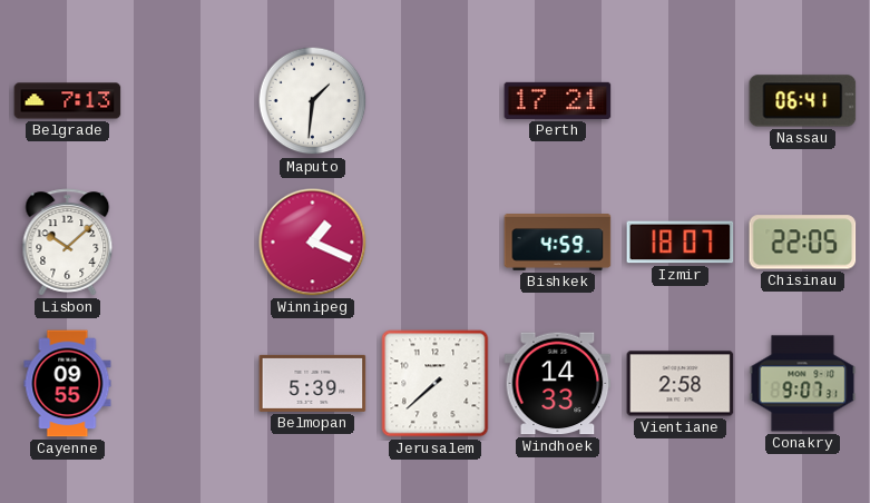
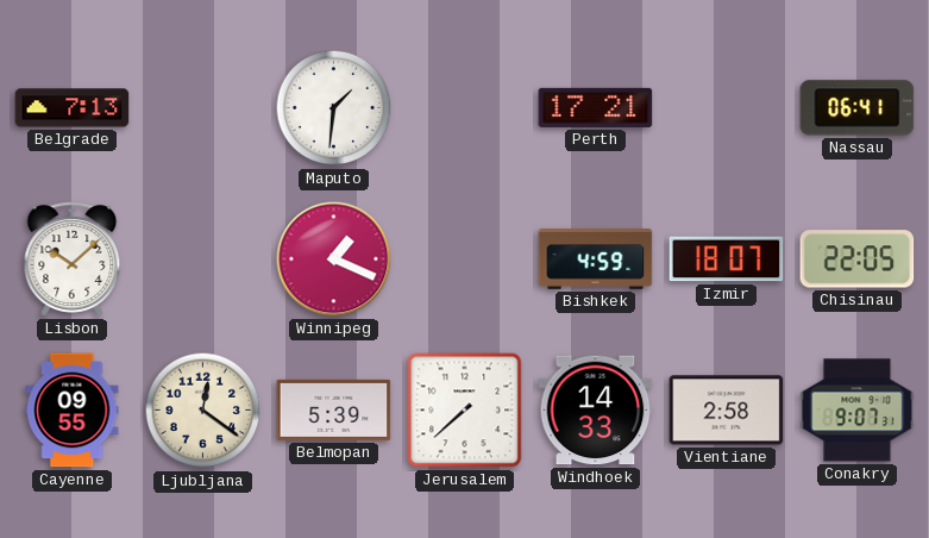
Ljubljana: none -> 12:21
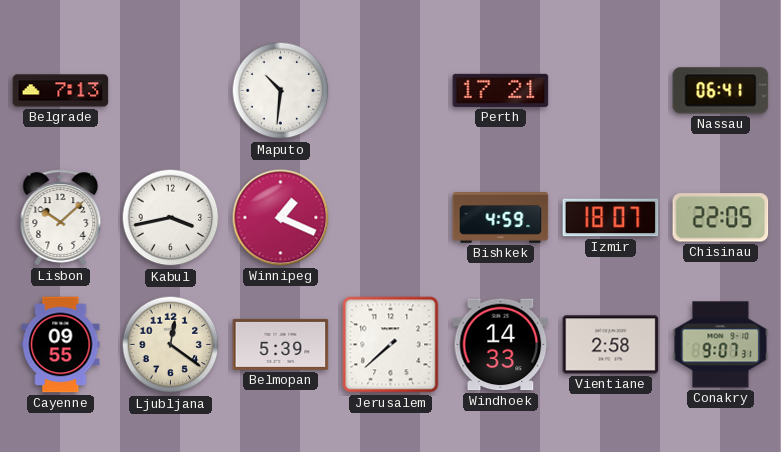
Maputo: 1:31 -> 10:31
Kabul: none -> 3:43
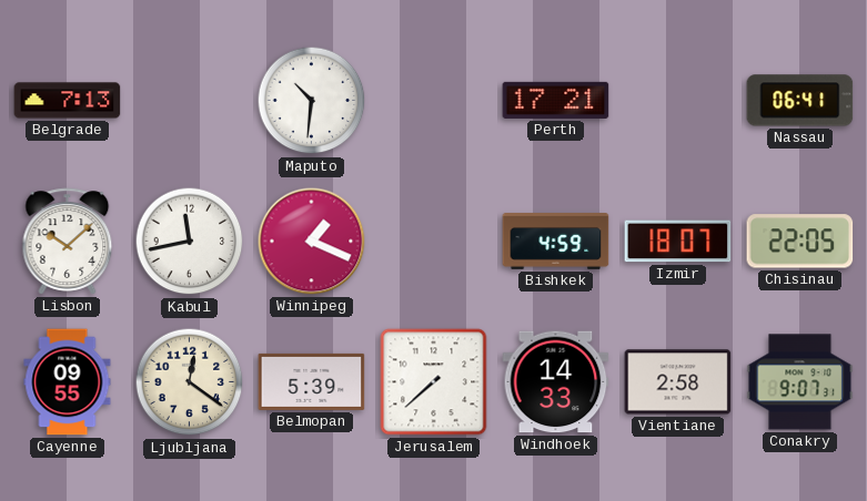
Kabul: 3:43 -> 11:43
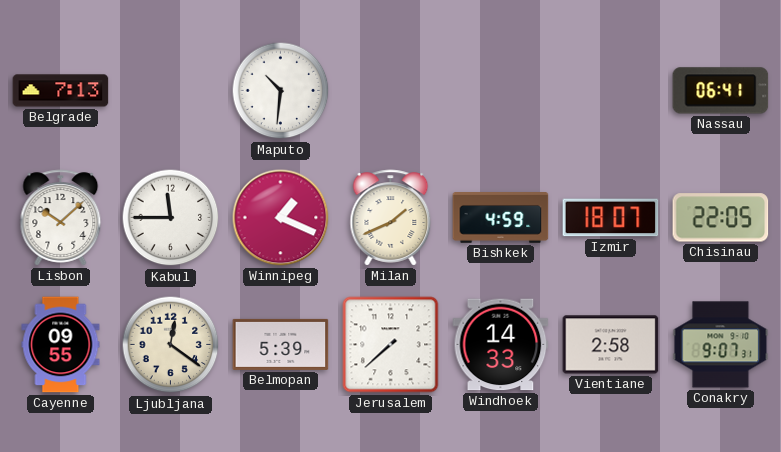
Perth: 17:21 -> none
Kabul: 11:43 -> 11:45
Milan: none -> 1:41
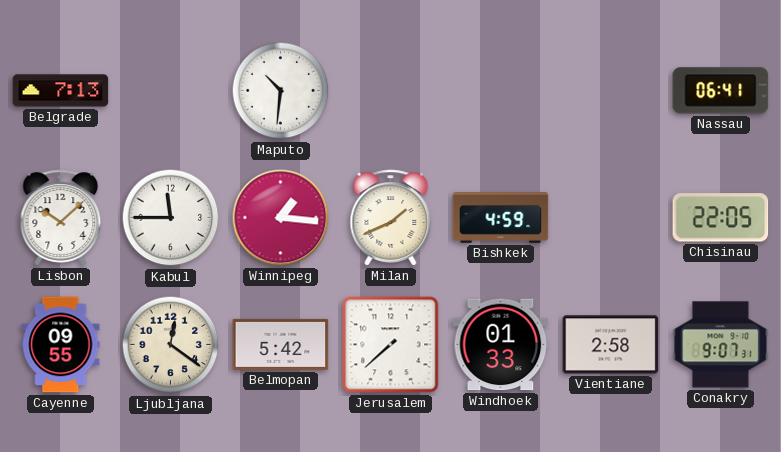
Winnipeg: 1:19 -> 1:16
Izmir: 18:07 -> none
Belmopan: 5:39 -> 5:42
Windhoek: 14:33 -> 01:33
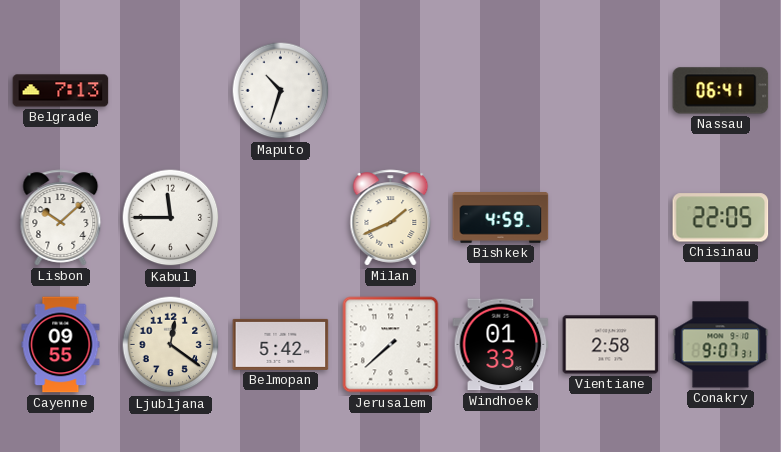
Maputo: 10:31 -> 10:33
Winnipeg: 1:16 -> none
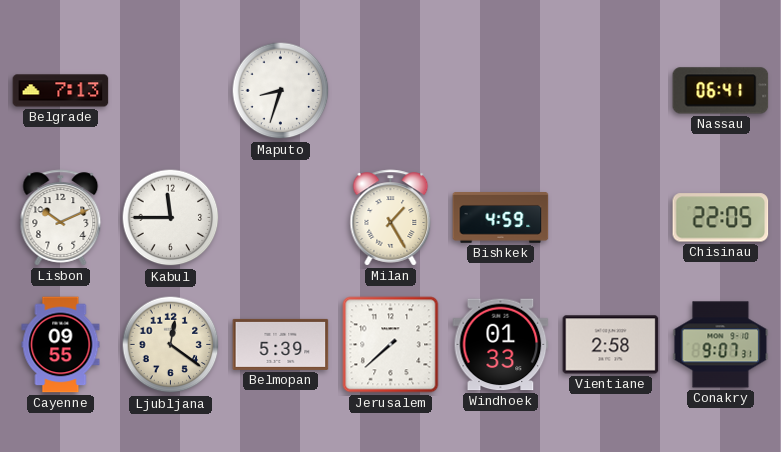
Maputo: 10:33 -> 8:33
Lisbon: 10:08 -> 10:11
Milan: 1:41 -> 1:25
Belmopan: 5:42 -> 5:39
